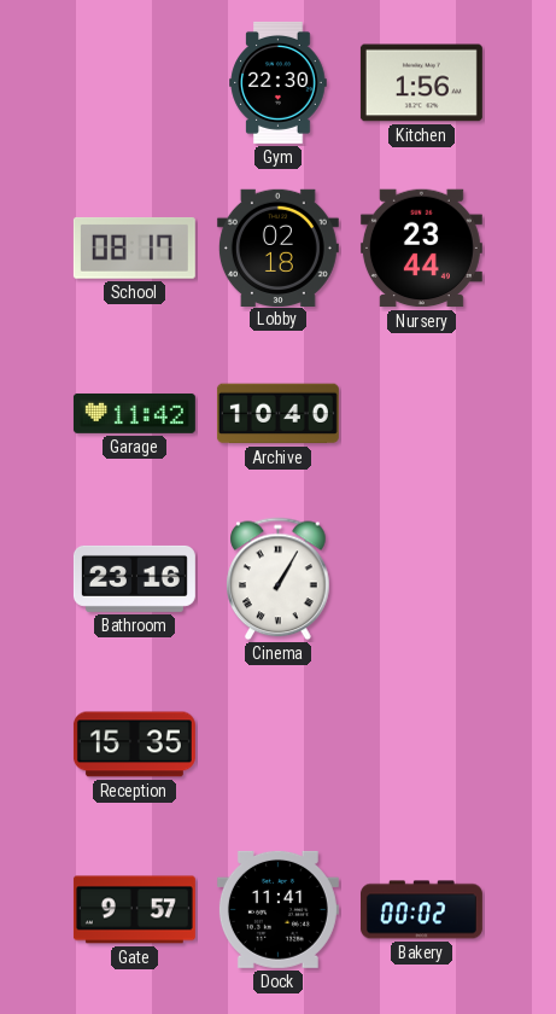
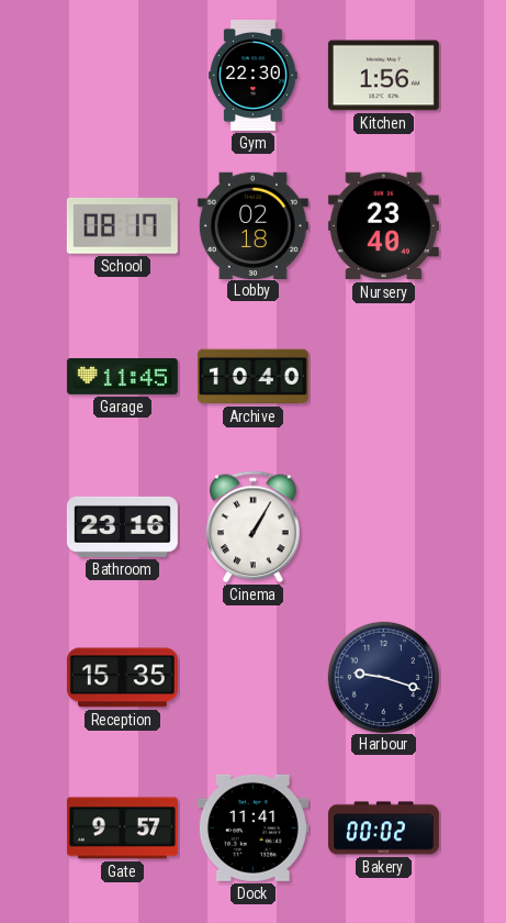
Nursery: 23:44 -> 23:40
Garage: 11:42 -> 11:45
Harbour: none -> 9:18
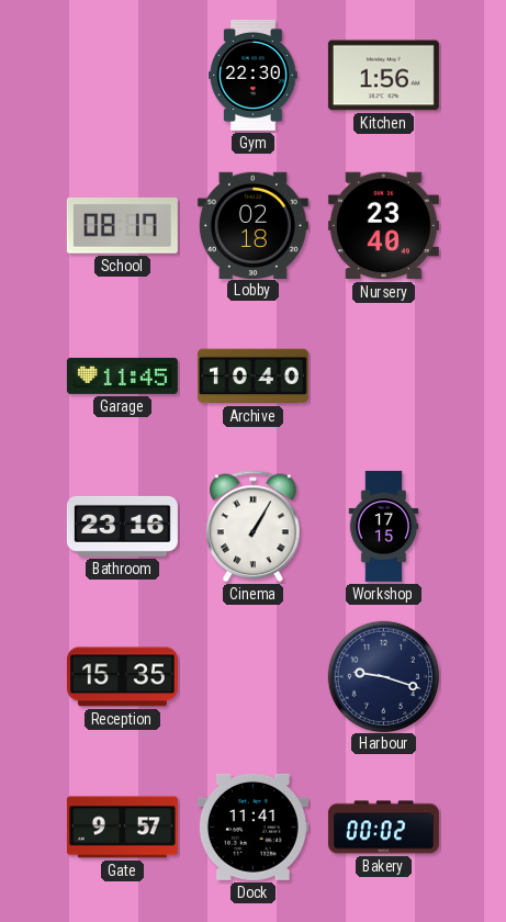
Workshop: none -> 17:15
